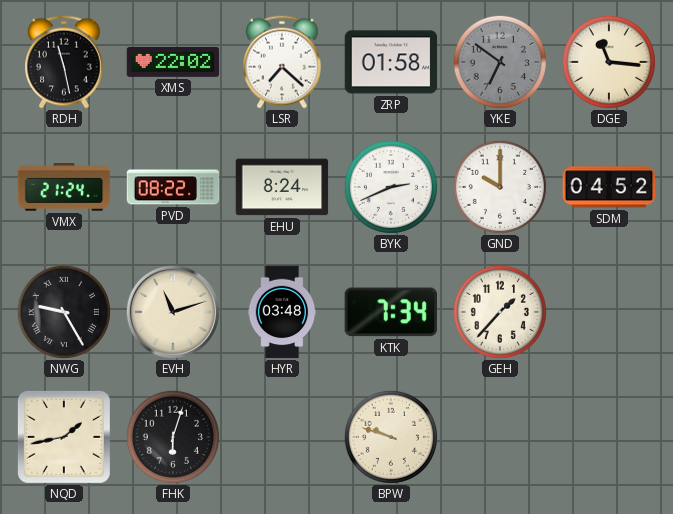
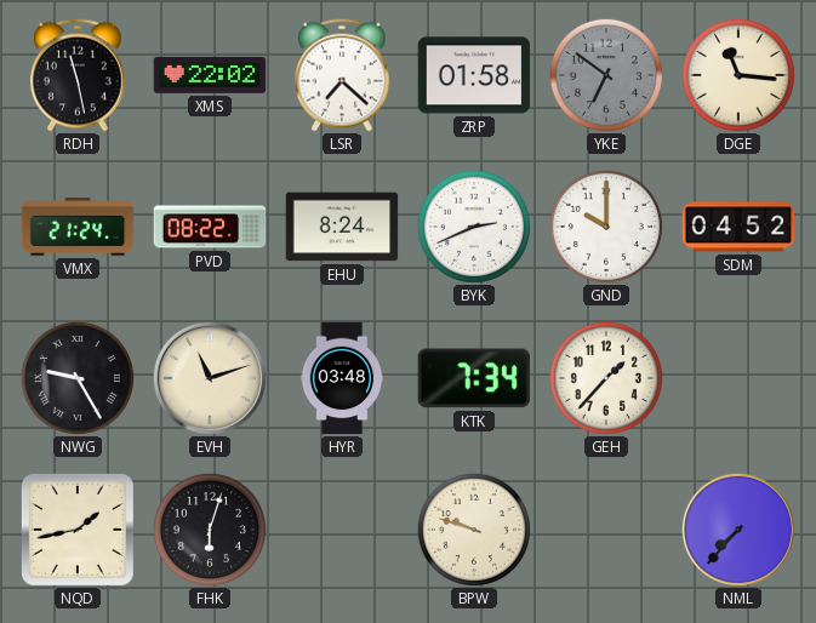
NML: none -> 7:37
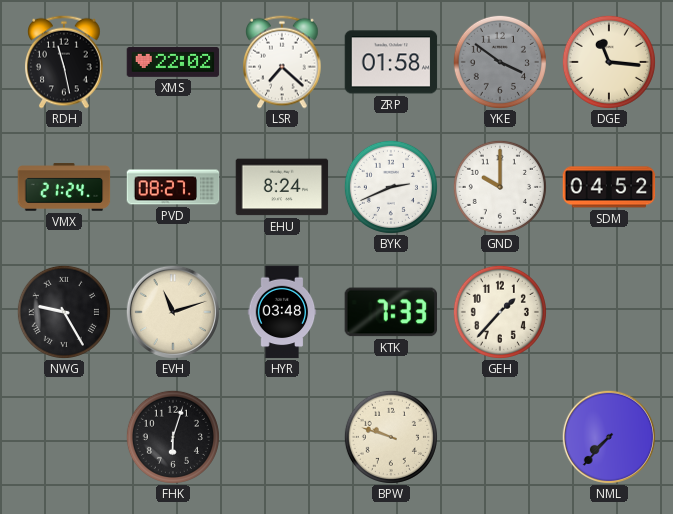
YKE: 6:51 -> 3:51
PVD: 08:22 -> 08:27
KTK: 7:34 -> 7:33
NQD: 1:43 -> none
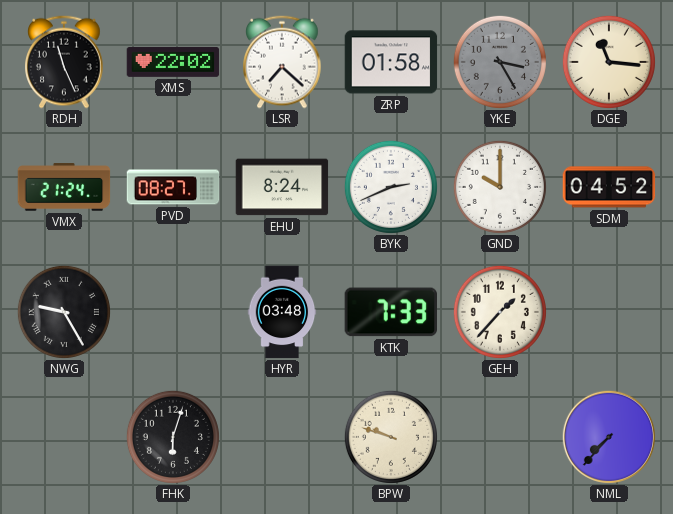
RDH: 11:28 -> 11:26
YKE: 3:51 -> 3:25
EVH: 11:12 -> none
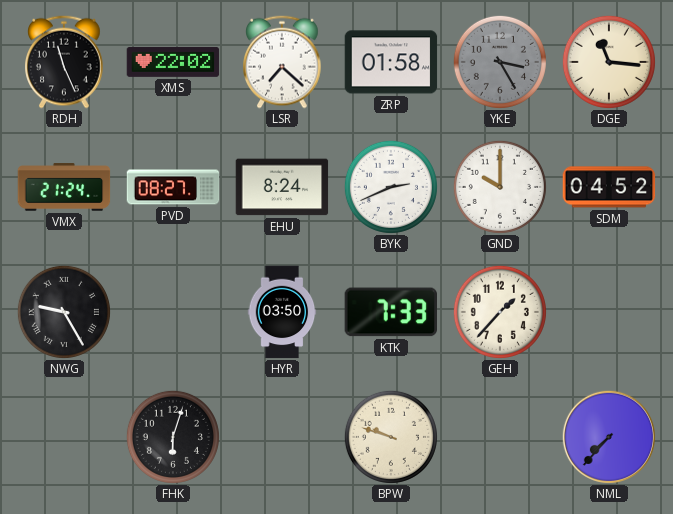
HYR: 03:48 -> 03:50
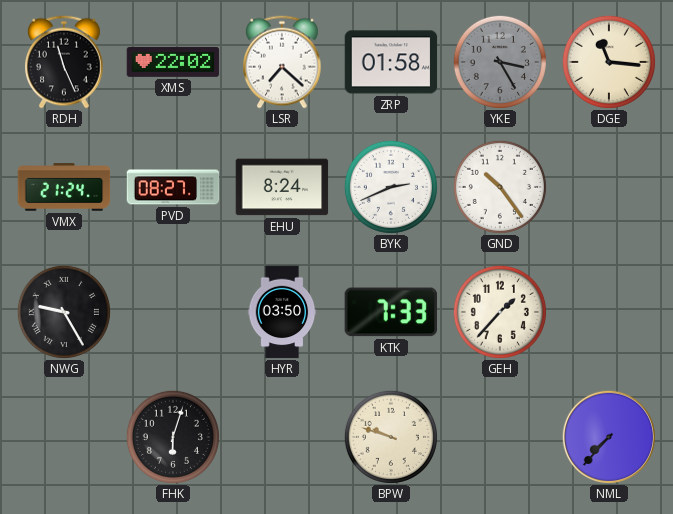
GND: 10:00 -> 10:24
SDM: 04:52 -> none
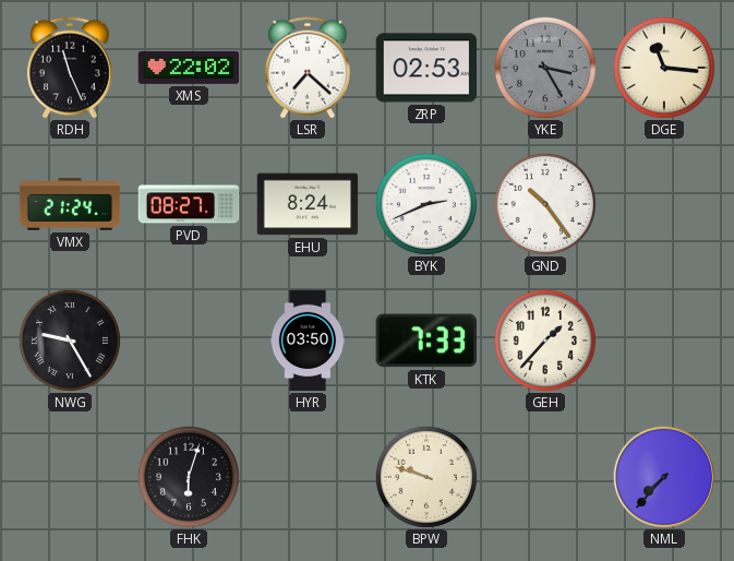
ZRP: 01:58 -> 02:53
